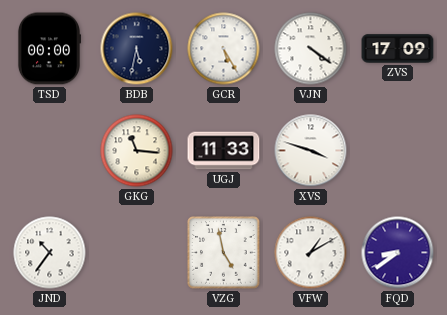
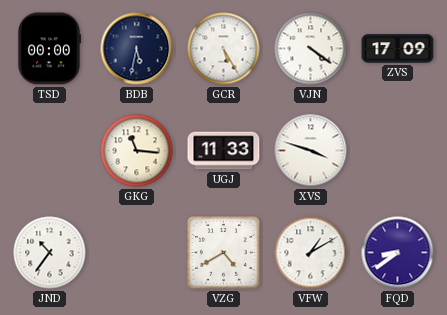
VZG: 4:58 -> 4:40
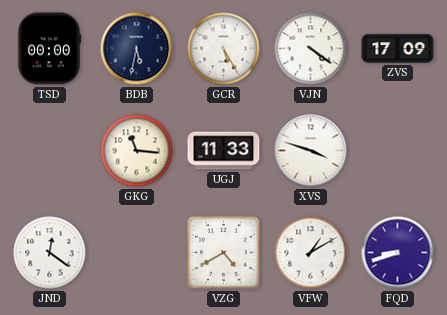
JND: 10:36 -> 12:21
FQD: 8:39 -> 8:42
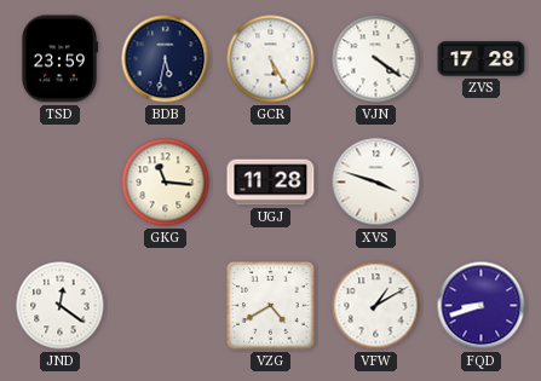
TSD: 00:00 -> 23:59
ZVS: 17:09 -> 17:28
UGJ: 11:33 -> 11:28
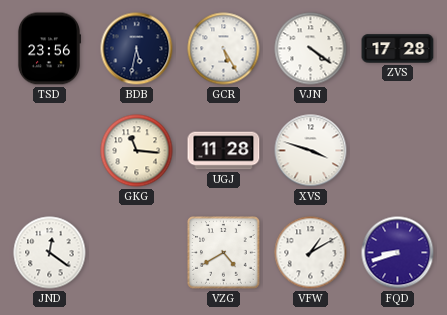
TSD: 23:59 -> 23:56
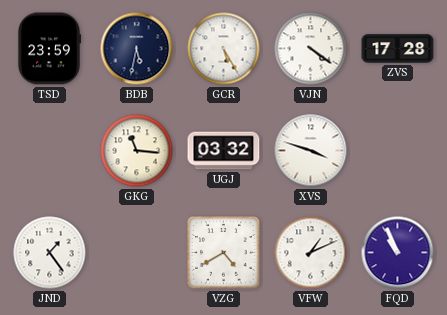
TSD: 23:56 -> 23:59
UGJ: 11:28 -> 03:32
JND: 12:21 -> 1:24
VFW: 1:10 -> 1:11
FQD: 8:42 -> 10:56
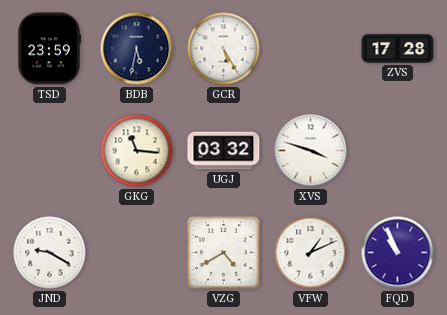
VJN: 4:21 -> none
JND: 1:24 -> 9:20
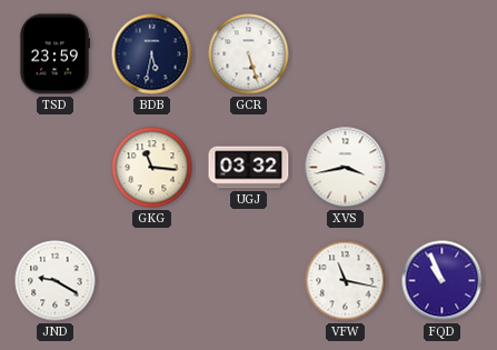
GCR: 5:25 -> 5:27
ZVS: 17:28 -> none
XVS: 3:48 -> 3:43
VZG: 4:40 -> none
VFW: 1:11 -> 11:17
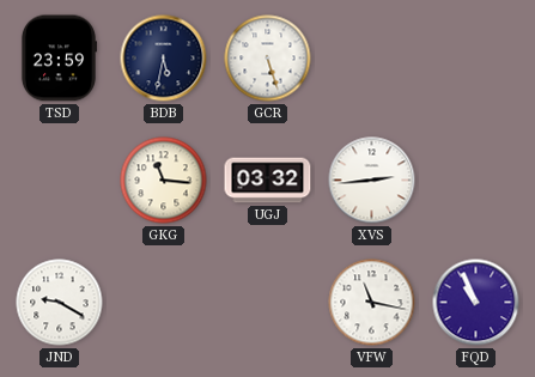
XVS: 3:43 -> 2:44
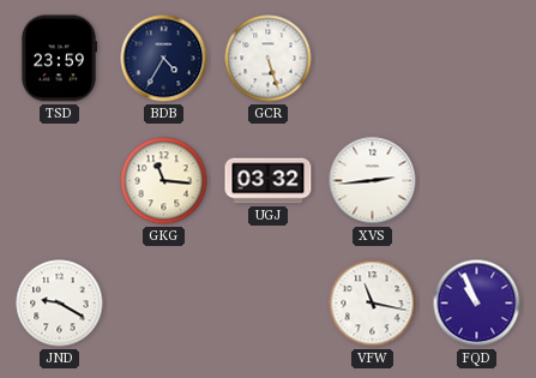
BDB: 5:32 -> 4:35
